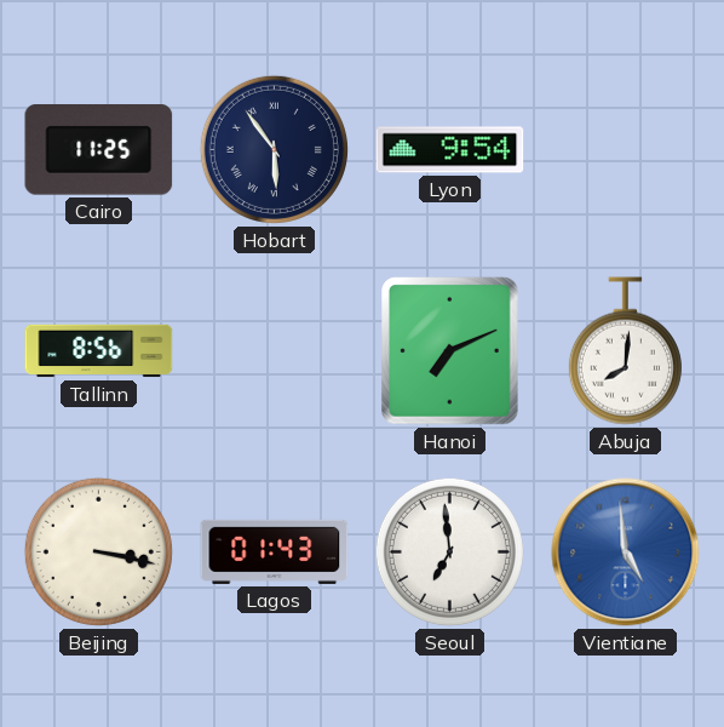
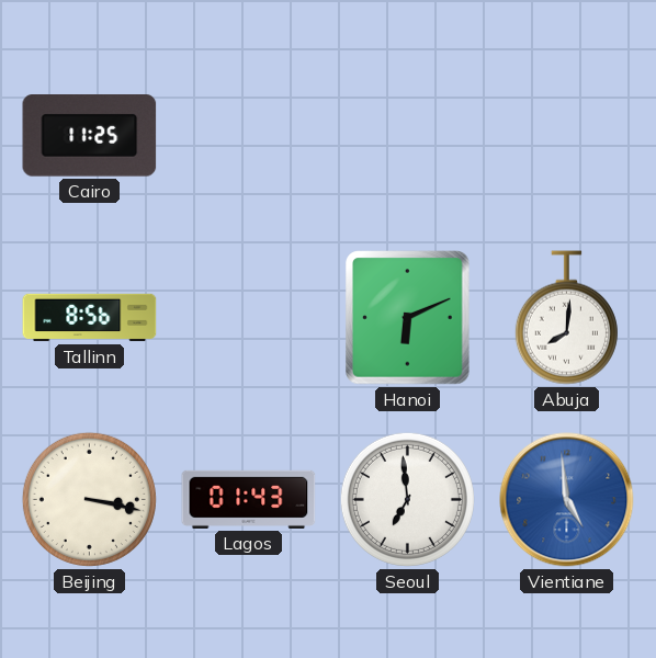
Hobart: 5:54 -> none
Lyon: 9:54 -> none
Hanoi: 7:11 -> 6:11
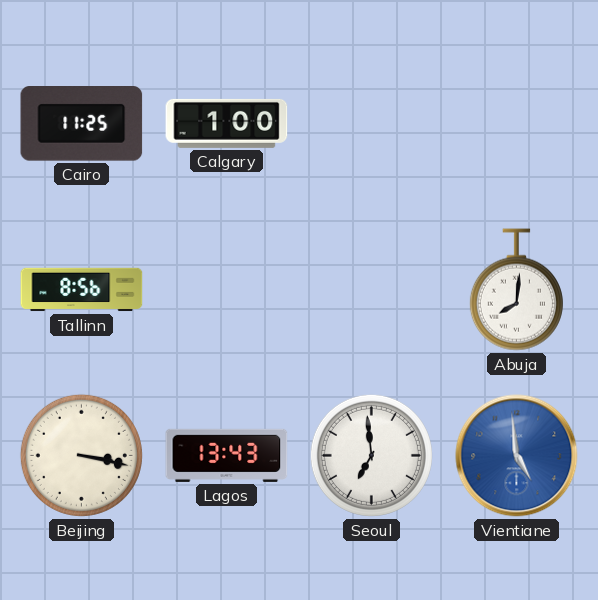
Calgary: none -> 1:00
Hanoi: 6:11 -> none
Lagos: 01:43 -> 13:43
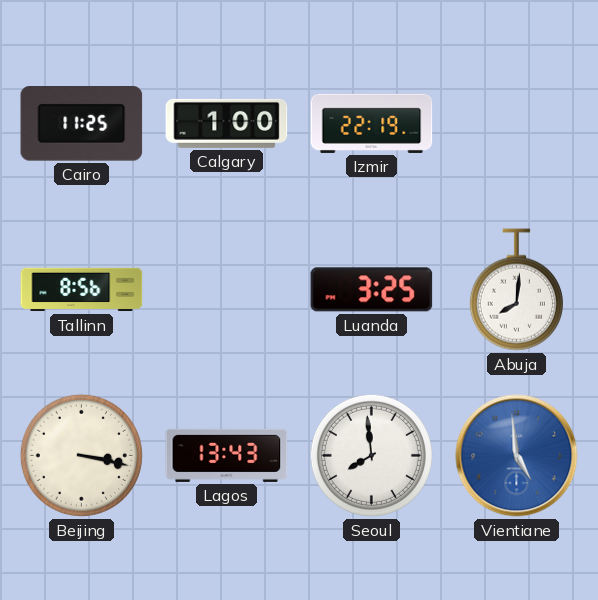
Izmir: none -> 22:19
Luanda: none -> 3:25
Seoul: 6:59 -> 7:59
